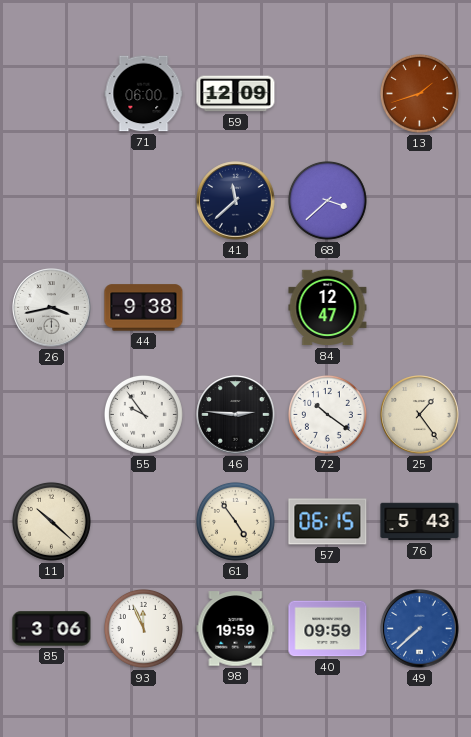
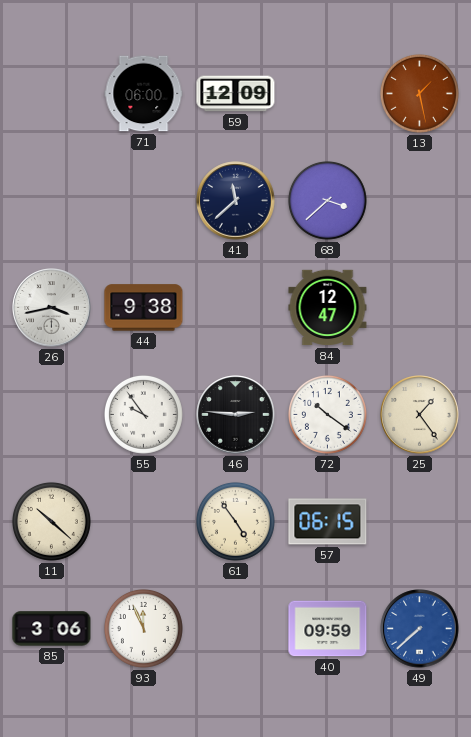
13: 1:42 -> 1:28
76: 5:43 -> none
98: 19:59 -> none
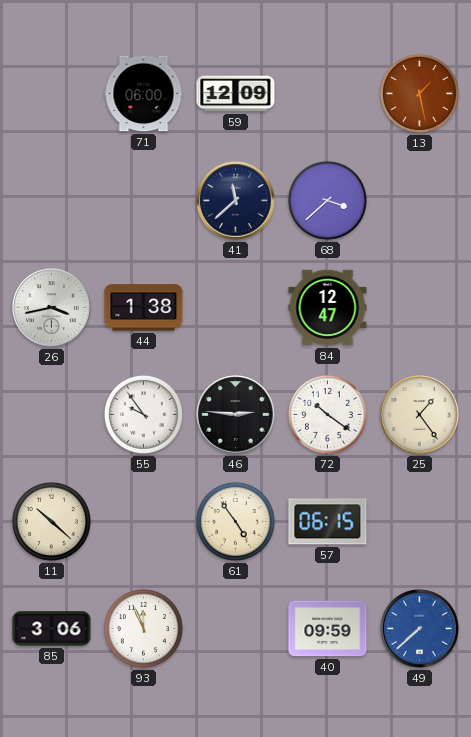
44: 9:38 -> 1:38
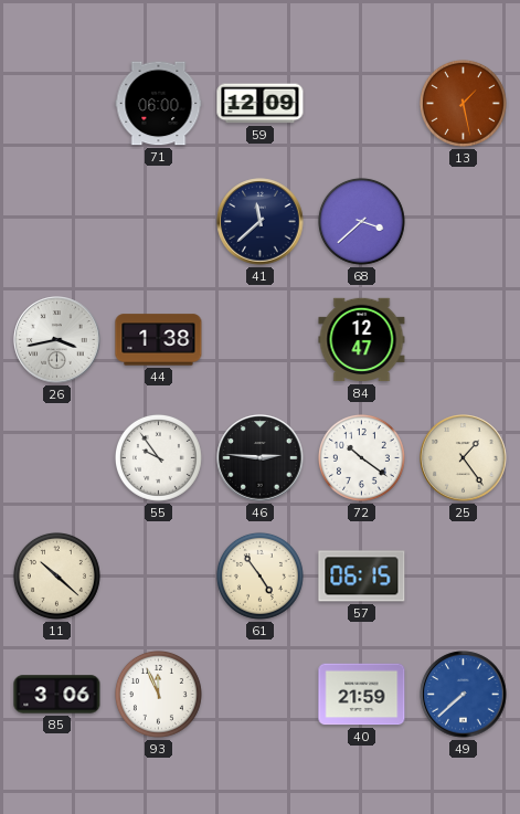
40: 09:59 -> 21:59
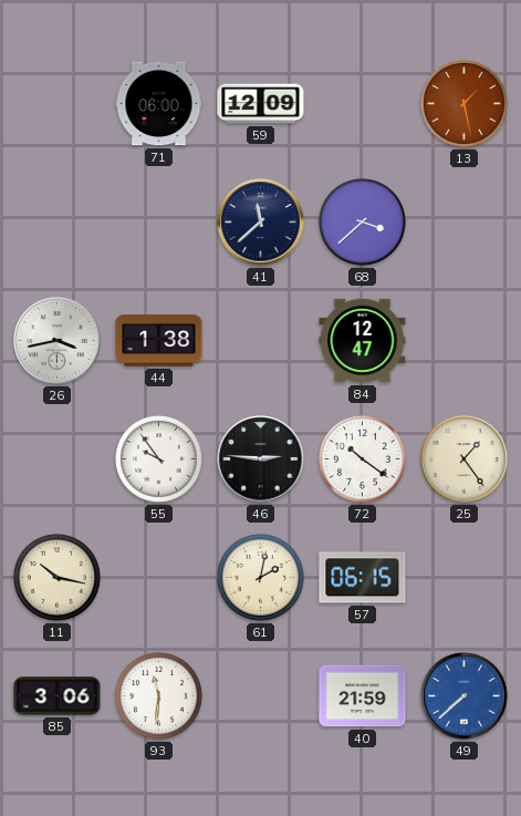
11: 10:22 -> 10:17
61: 4:54 -> 2:02
93: 11:56 -> 11:31
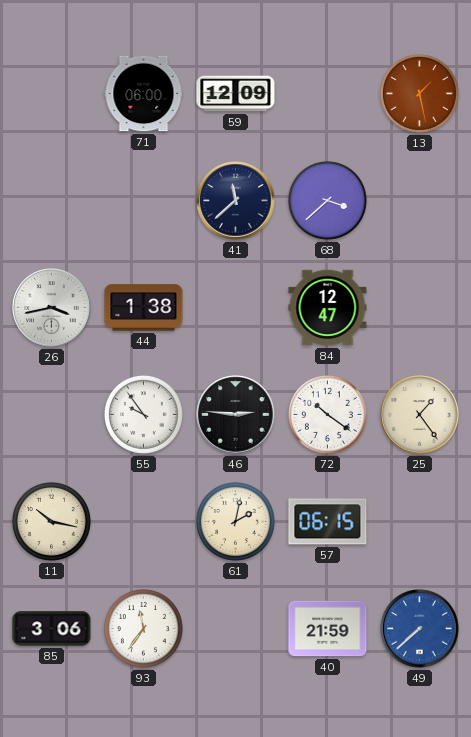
93: 11:31 -> 11:36
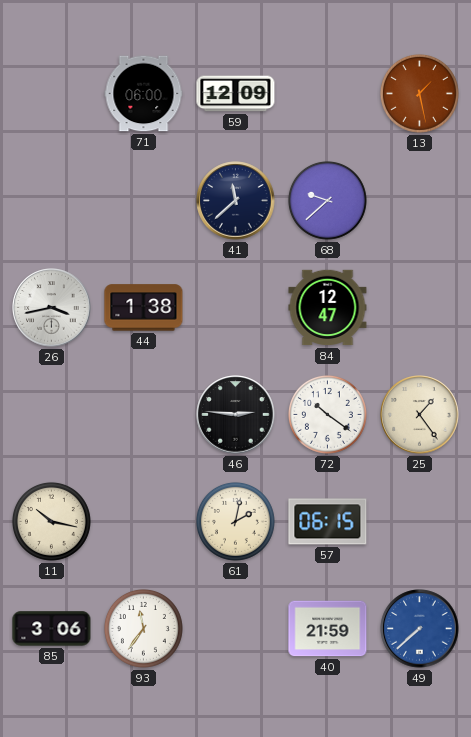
68: 3:38 -> 9:38
55: 9:54 -> none
